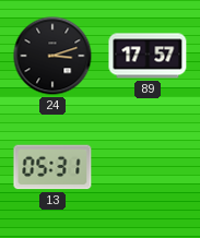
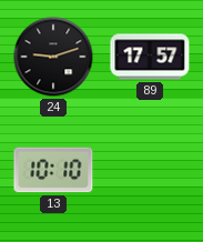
24: 3:12 -> 9:12
13: 05:31 -> 10:10
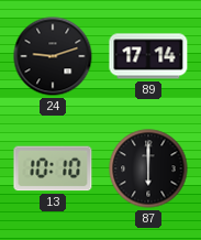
89: 17:57 -> 17:14
87: none -> 6:00
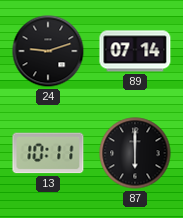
89: 17:14 -> 07:14
13: 10:10 -> 10:11
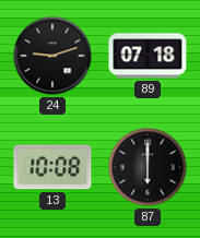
89: 07:14 -> 07:18
13: 10:11 -> 10:08
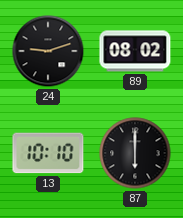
89: 07:18 -> 08:02
13: 10:08 -> 10:10
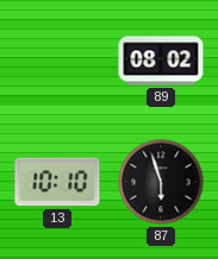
24: 9:12 -> none
87: 6:00 -> 5:57
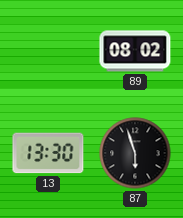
13: 10:10 -> 13:30
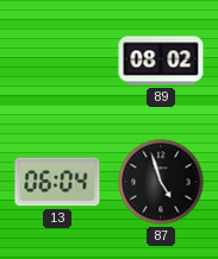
13: 13:30 -> 06:04
87: 5:57 -> 4:57
